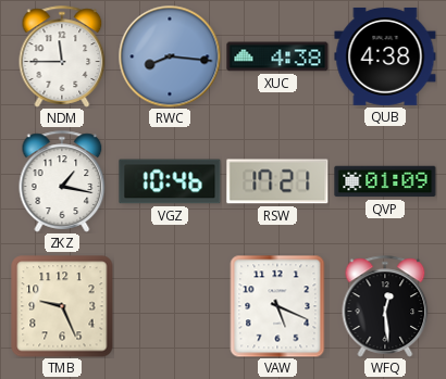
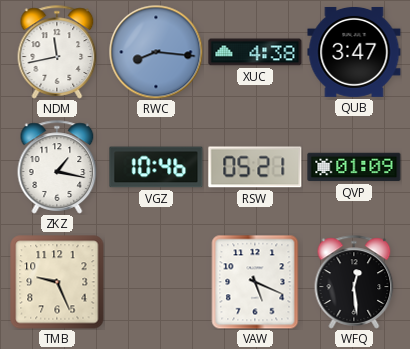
NDM: 11:45 -> 11:43
QUB: 4:38 -> 3:47
RSW: 17:21 -> 05:21
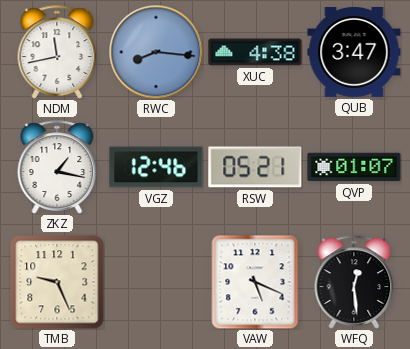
VGZ: 10:46 -> 12:46
QVP: 01:09 -> 01:07
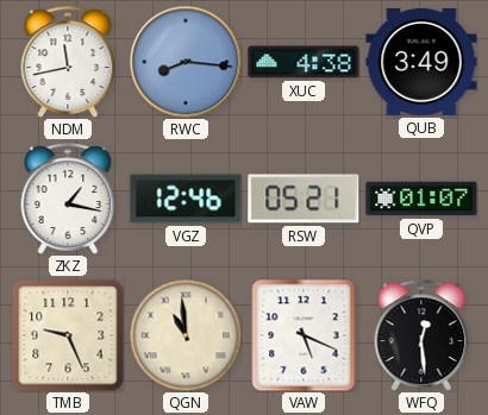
QUB: 3:47 -> 3:49
QGN: none -> 10:59
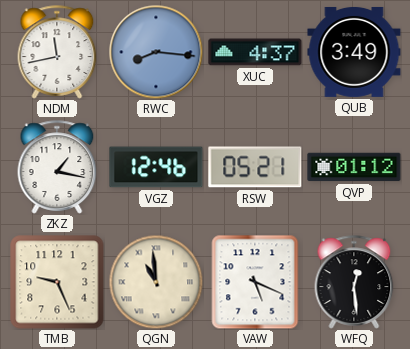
XUC: 4:38 -> 4:37
QVP: 01:07 -> 01:12
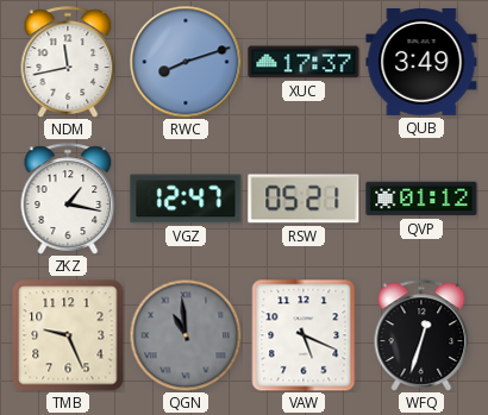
RWC: 8:16 -> 8:12
XUC: 4:37 -> 17:37
VGZ: 12:46 -> 12:47
QGN dial: cream -> grey
WFQ: 12:29 -> 12:33
